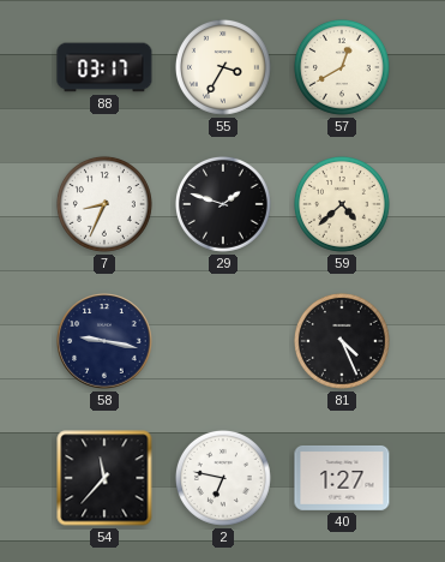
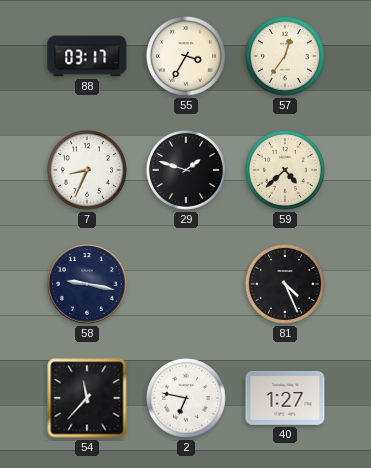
57: 12:40 -> 12:36
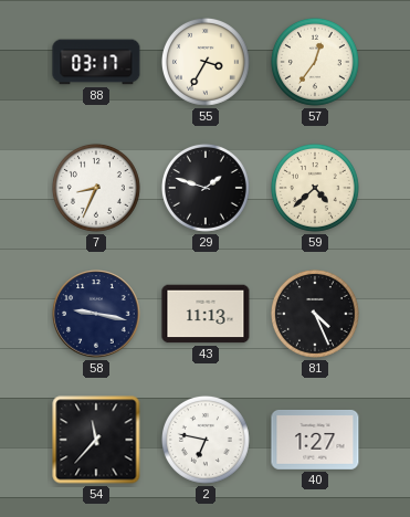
43: none -> 11:13
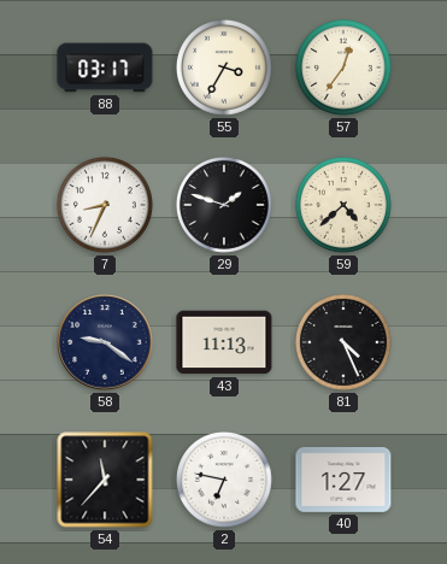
58: 9:17 -> 9:21
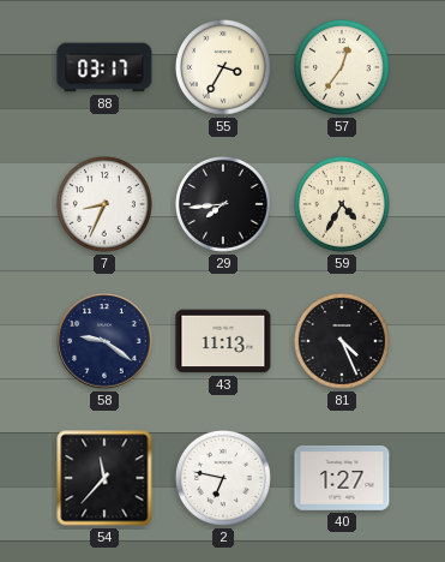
29: 1:48 -> 7:44
59: 4:38 -> 4:35
